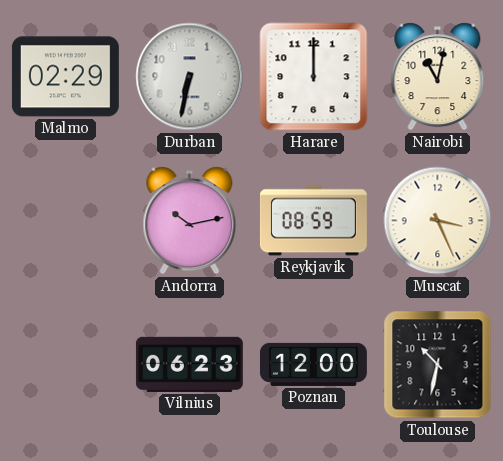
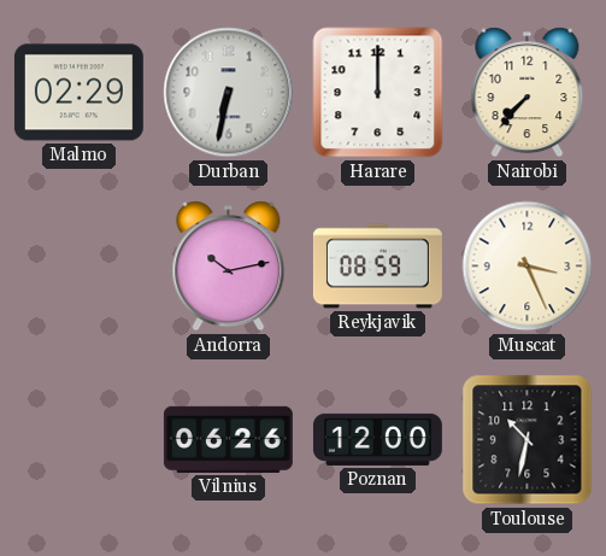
Nairobi: 11:02 -> 7:37
Vilnius: 06:23 -> 06:26
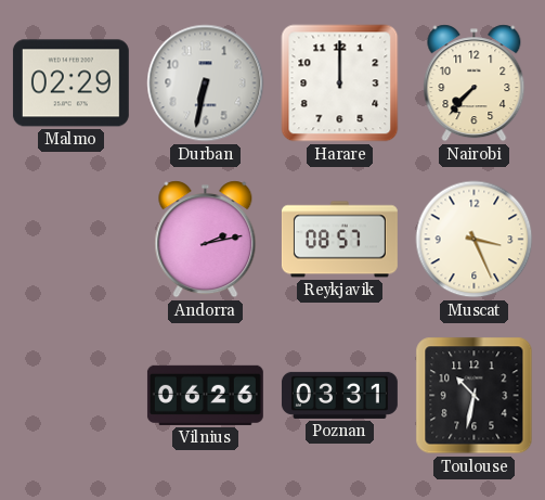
Andorra: 10:13 -> 2:13
Reykjavik: 08:59 -> 08:57
Poznan: 12:00 -> 03:31
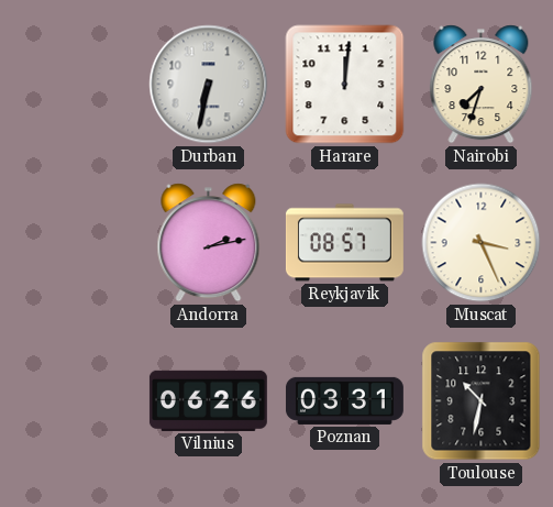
Malmo: 02:29 -> none
Harare: 12:00 -> 12:01
Nairobi: 7:37 -> 7:33
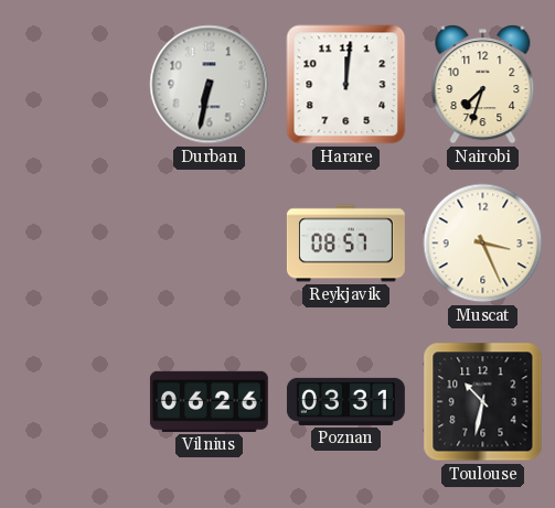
Andorra: 2:13 -> none
